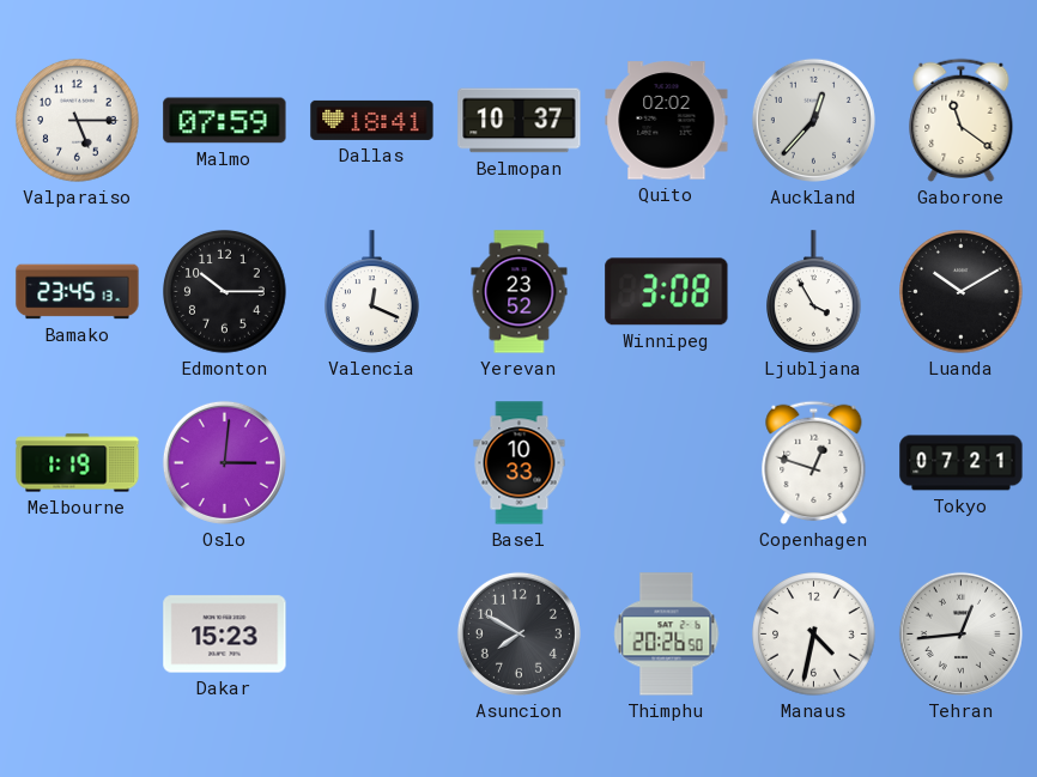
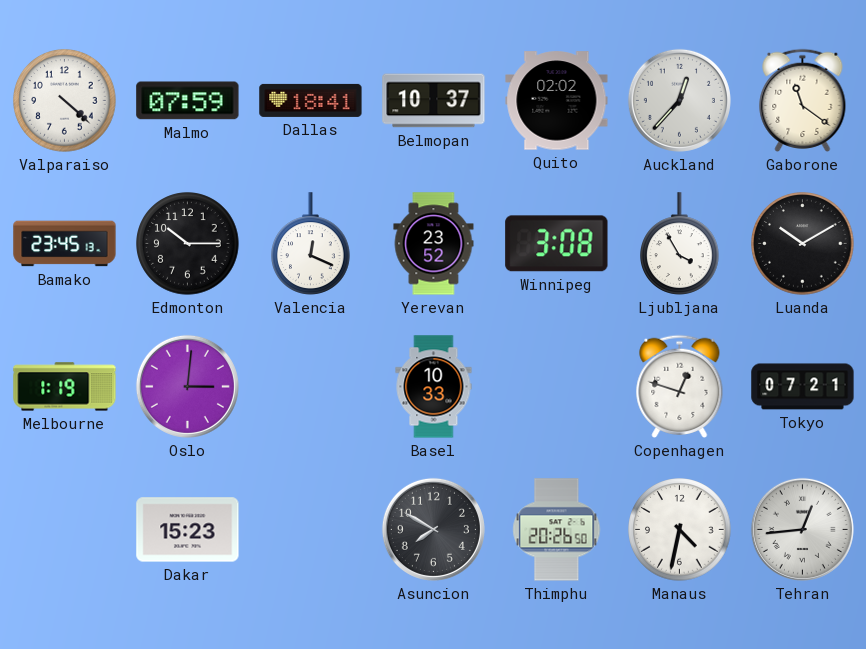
Valparaiso: 5:15 -> 4:22
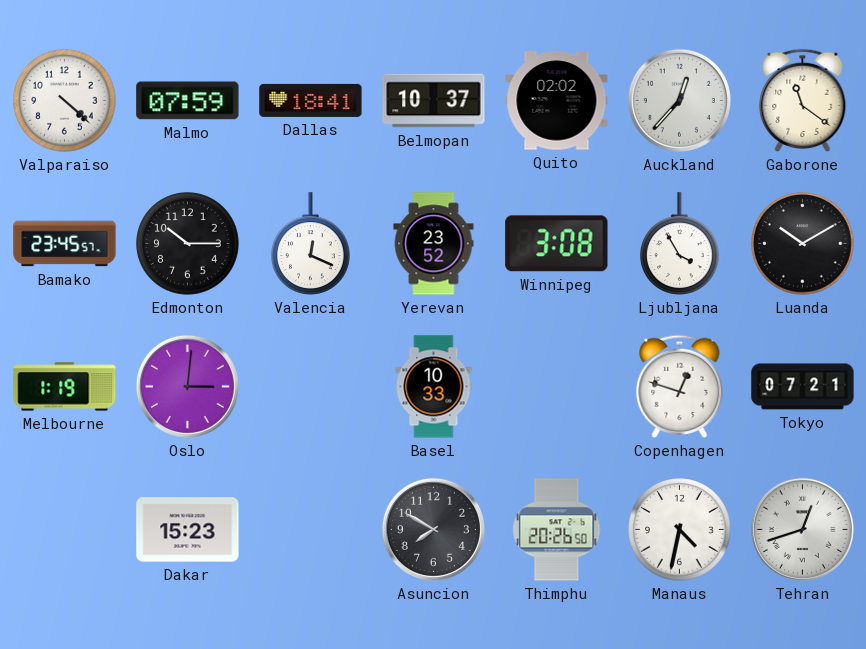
Bamako: 23:45:13 -> 23:45:57
Tehran: 12:44 -> 12:42
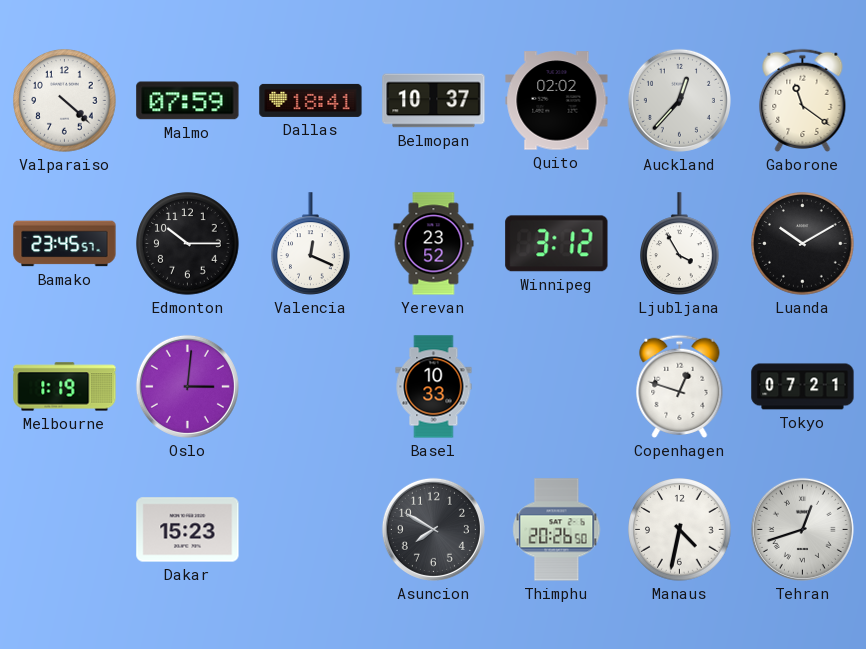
Winnipeg: 3:08 -> 3:12
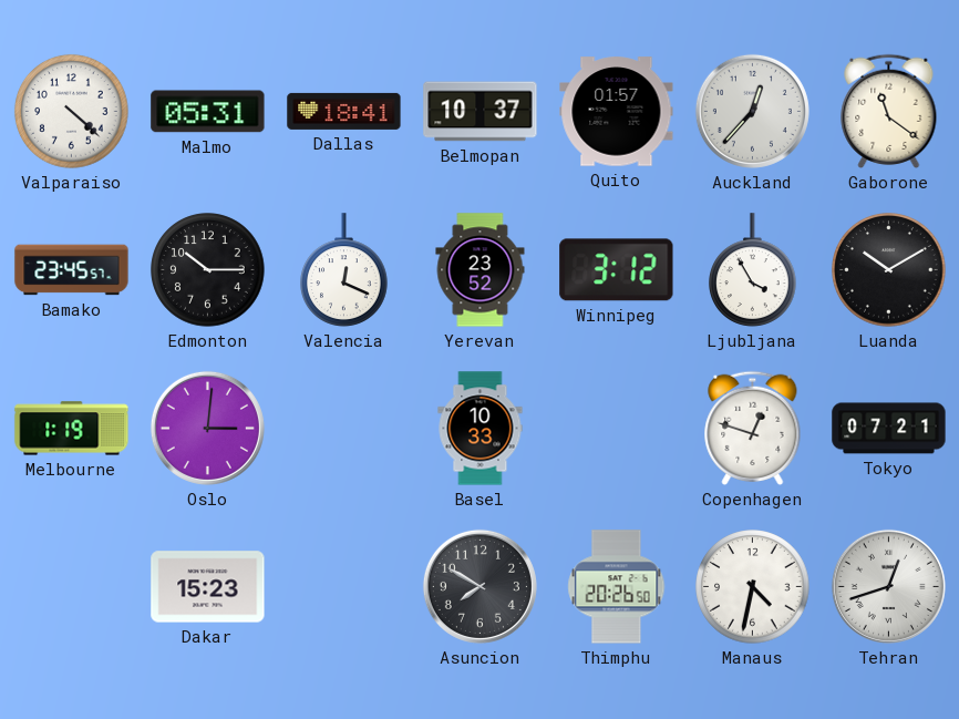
Malmo: 07:59 -> 05:31
Quito: 02:02 -> 01:57
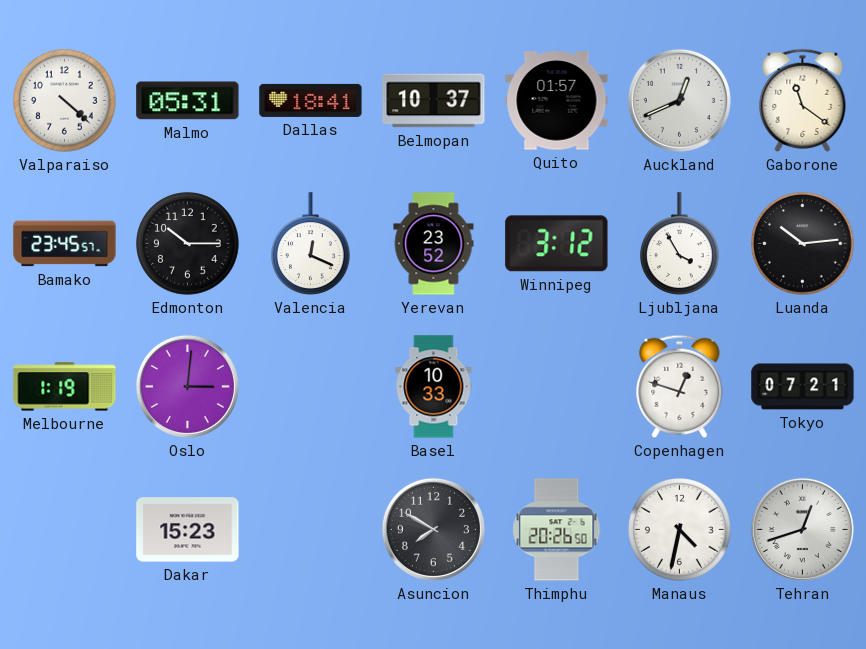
Auckland: 12:37 -> 12:41
Luanda: 10:10 -> 10:14
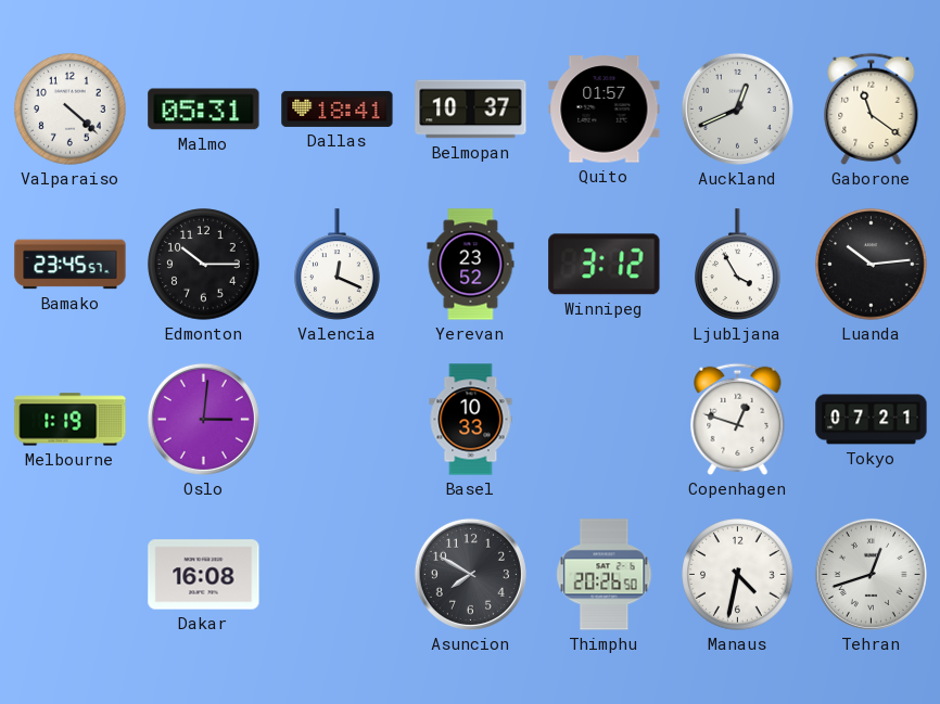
Dakar: 15:23 -> 16:08
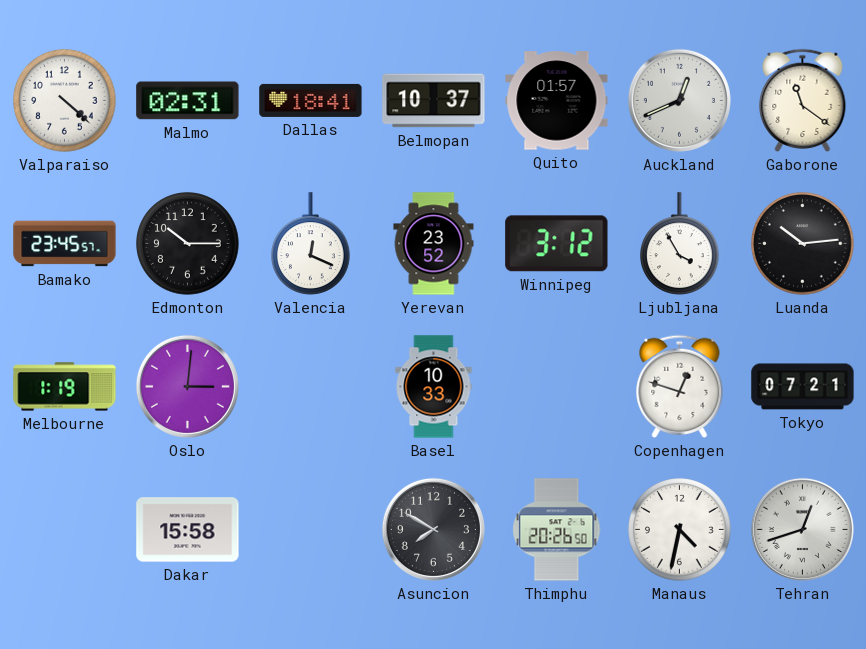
Malmo: 05:31 -> 02:31
Dakar: 16:08 -> 15:58
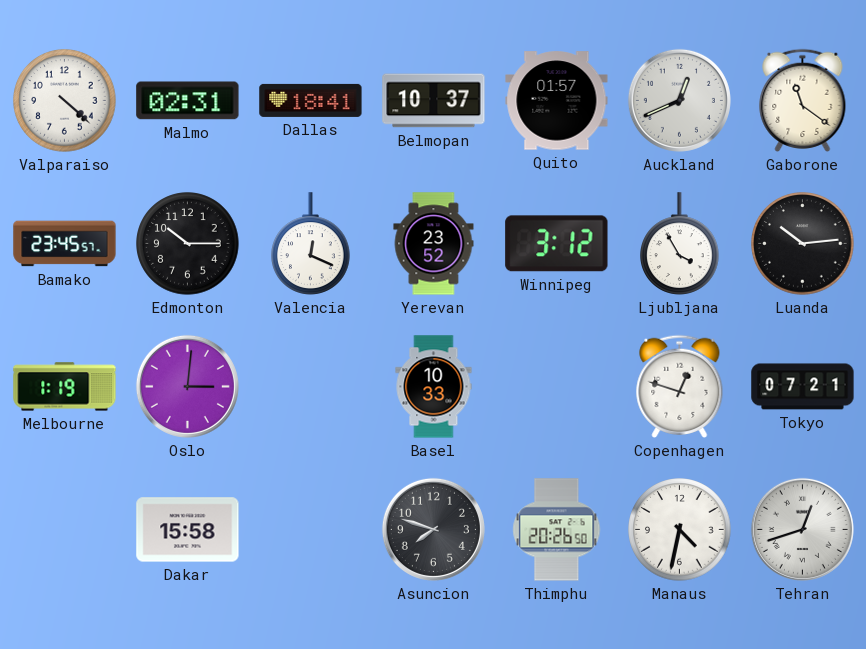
Asuncion: 7:50 -> 7:48
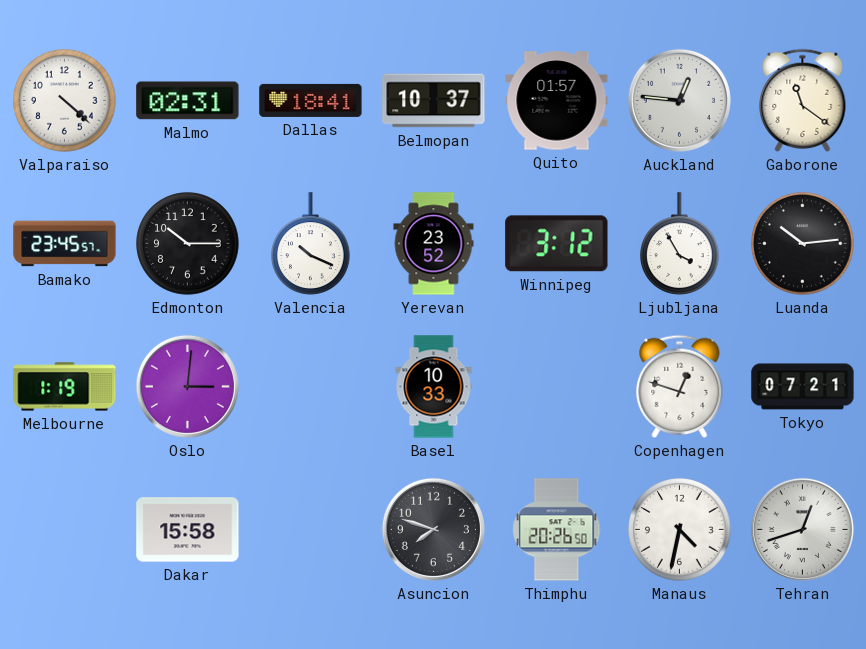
Auckland: 12:41 -> 12:46
Valencia: 12:19 -> 10:19
